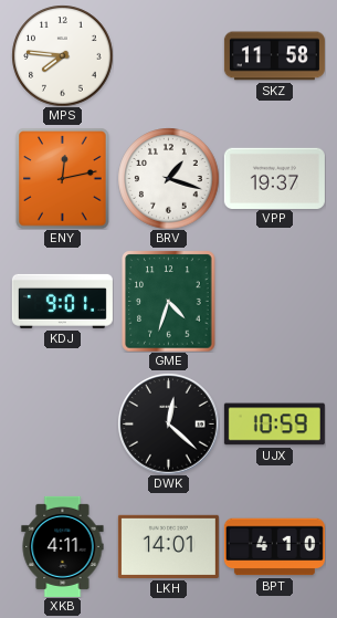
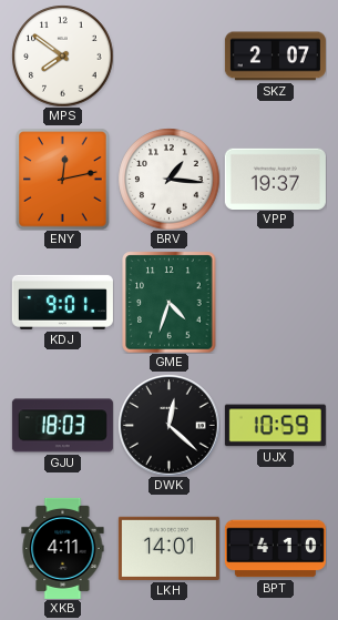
MPS: 7:46 -> 7:51
SKZ: 11:58 -> 2:07
BRV: 1:18 -> 1:16
GJU: none -> 18:03
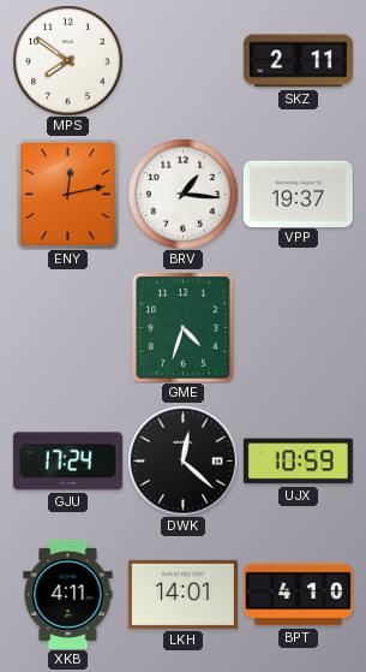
SKZ: 2:07 -> 2:11
KDJ: 9:01 -> none
GJU: 18:03 -> 17:24
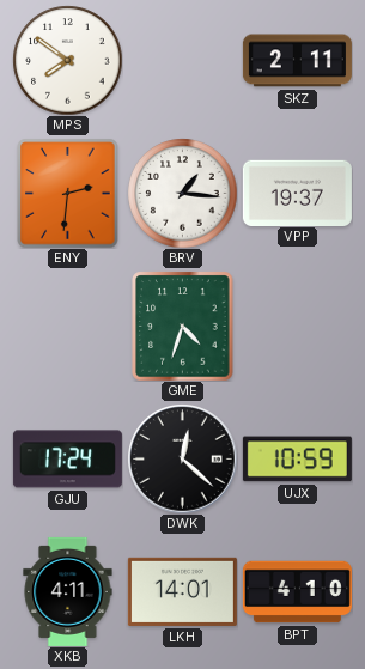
ENY: 12:13 -> 2:31
